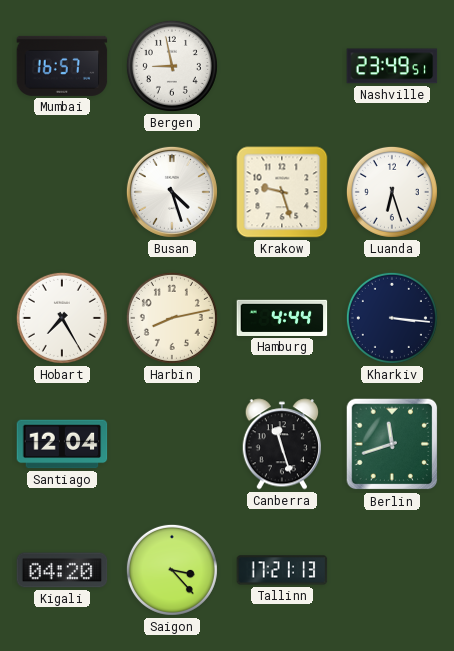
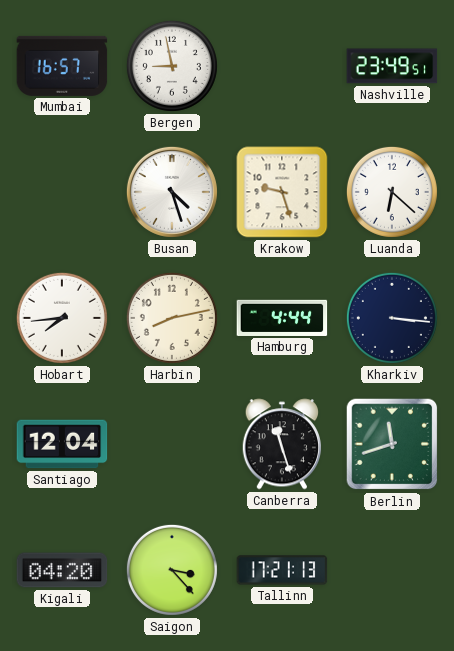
Luanda: 6:27 -> 6:22
Hobart: 7:25 -> 7:44
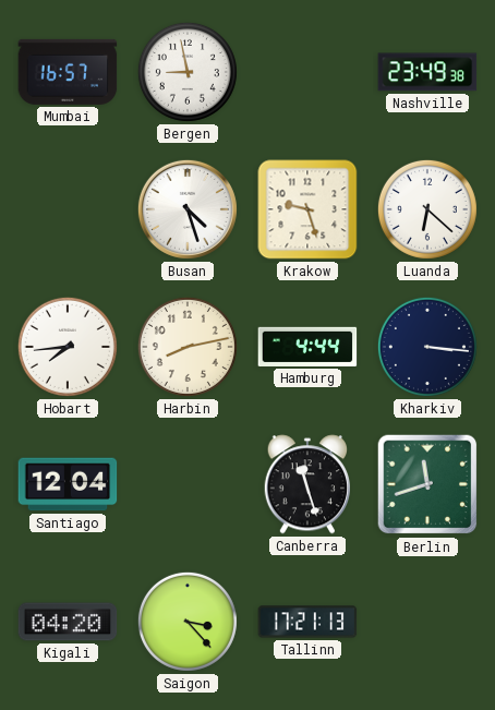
Nashville: 23:49:51 -> 23:49:38
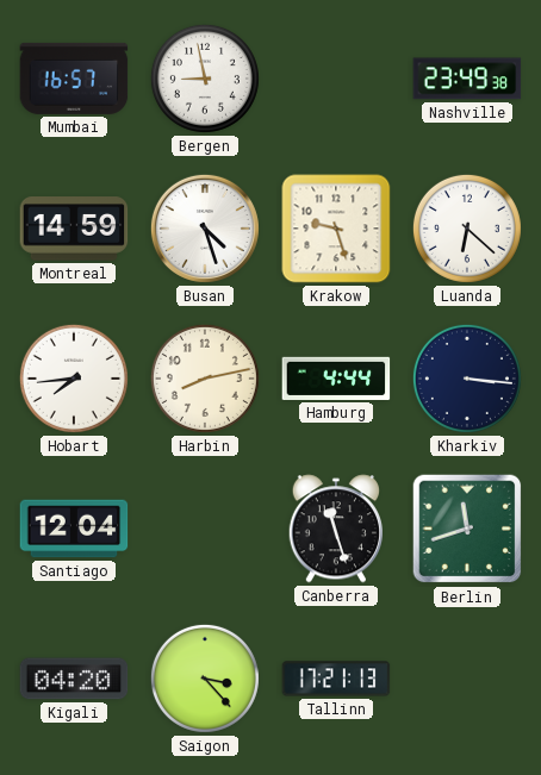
Montreal: none -> 14:59
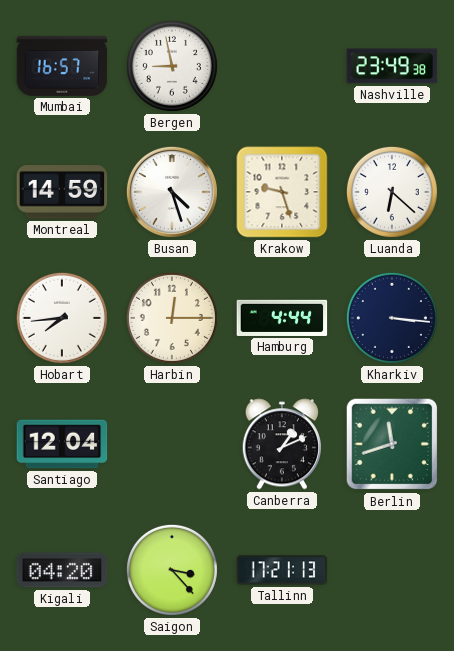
Harbin: 8:13 -> 12:15
Canberra: 11:27 -> 1:11
